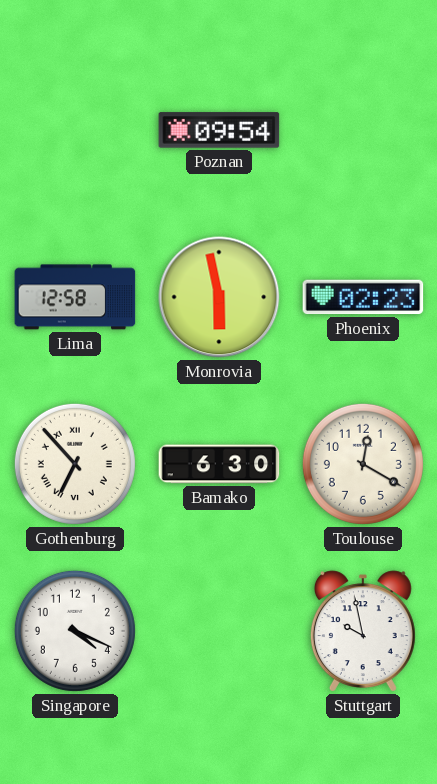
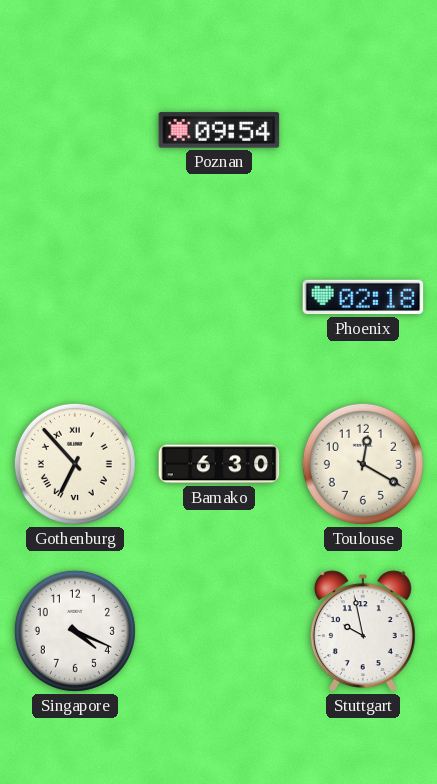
Lima: 12:58 -> none
Monrovia: 5:58 -> none
Phoenix: 02:23 -> 02:18
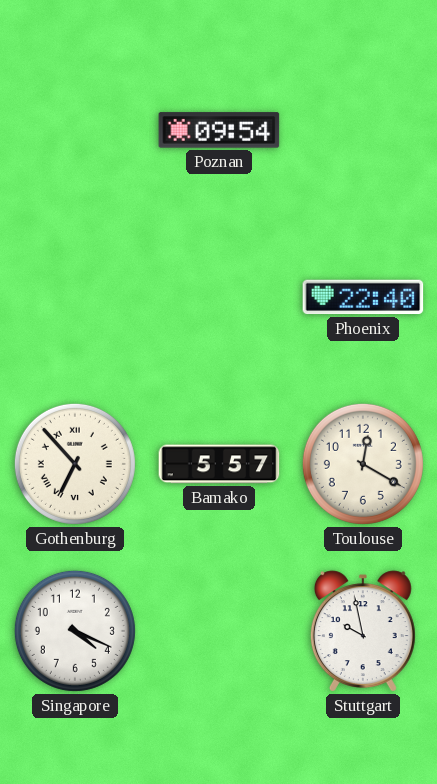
Phoenix: 02:18 -> 22:40
Bamako: 6:30 -> 5:57
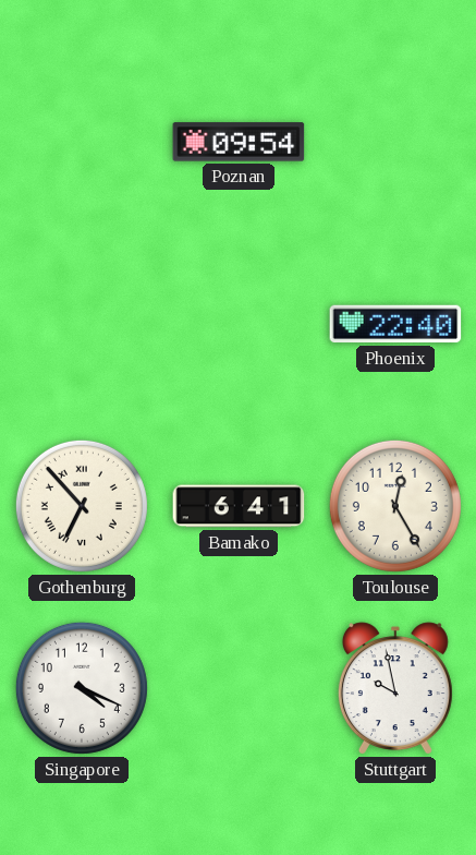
Bamako: 5:57 -> 6:41
Toulouse: 12:20 -> 12:25
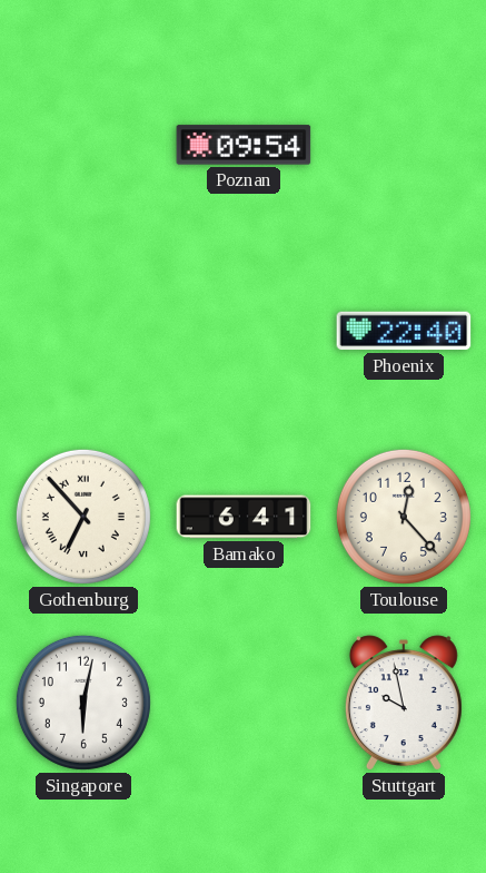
Toulouse: 12:25 -> 12:23
Singapore: 4:19 -> 6:02
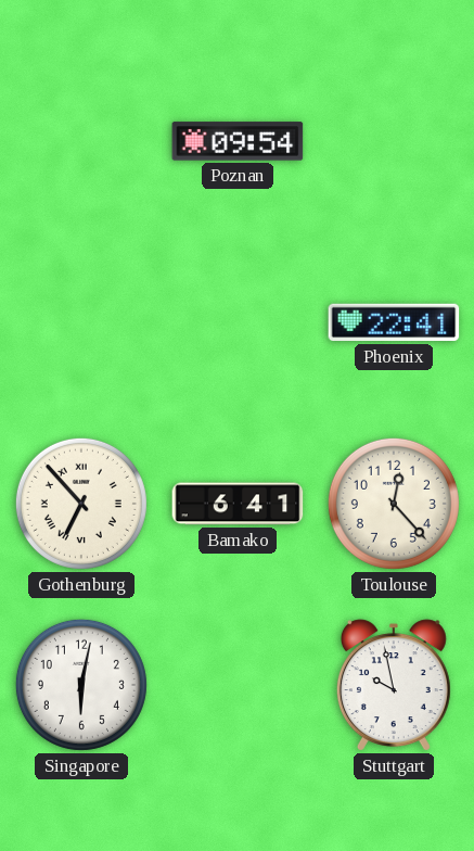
Phoenix: 22:40 -> 22:41
